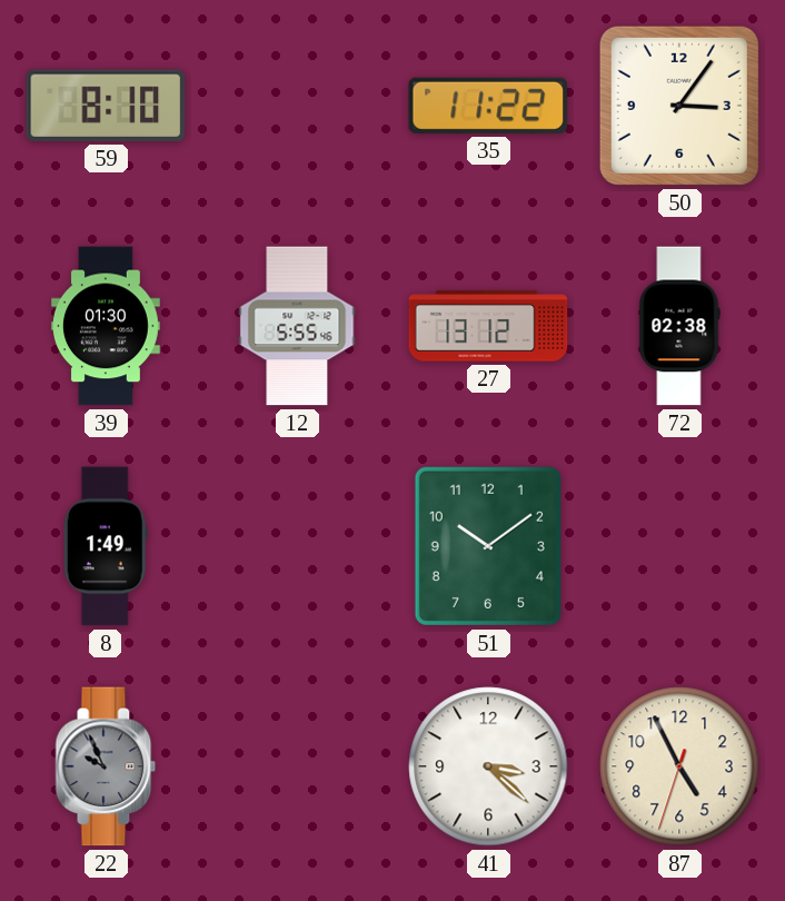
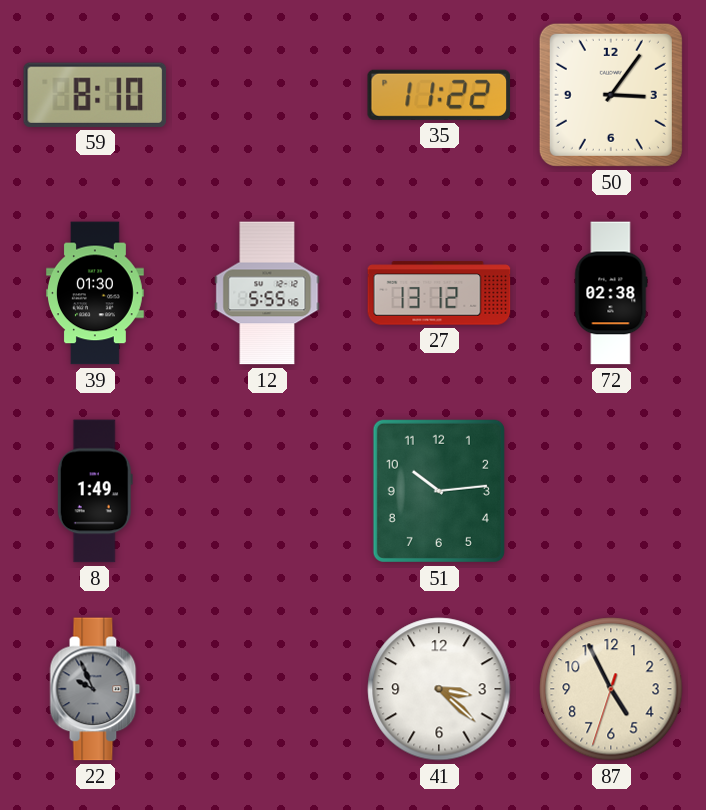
51: 10:09 -> 10:14
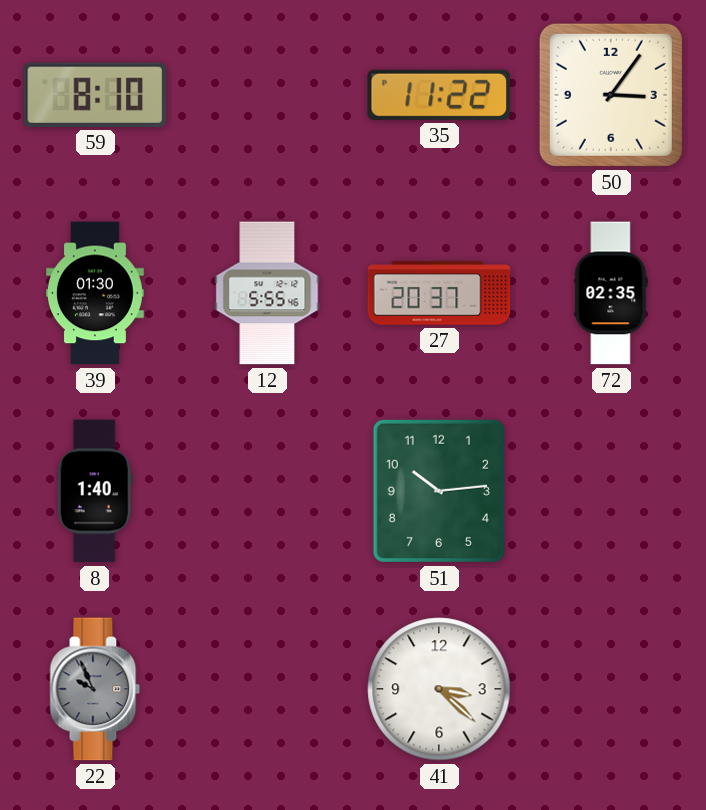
27: 13:12 -> 20:37
72: 02:38 -> 02:35
8: 1:49 -> 1:40
87: 4:55 -> none
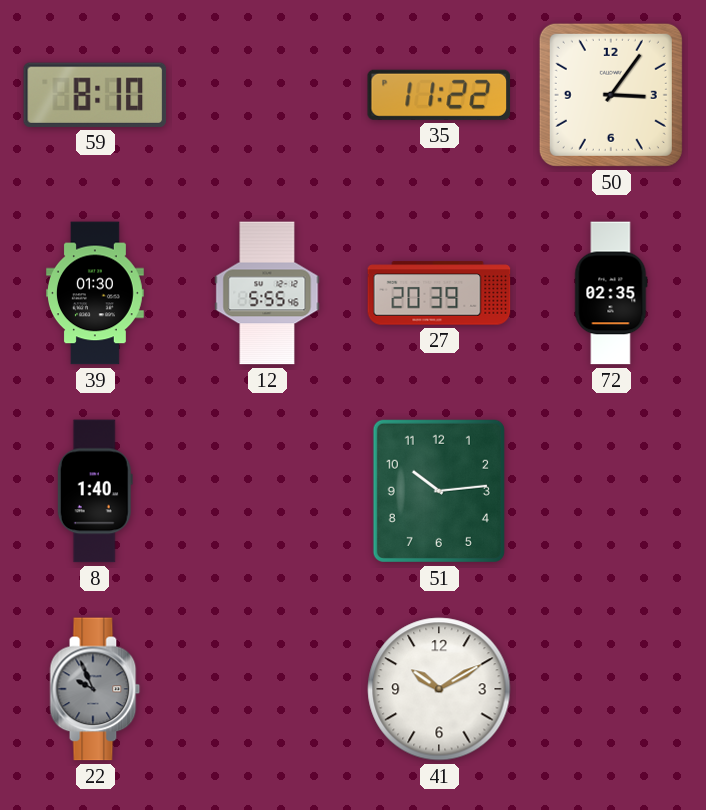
27: 20:37 -> 20:39
41: 3:22 -> 10:10
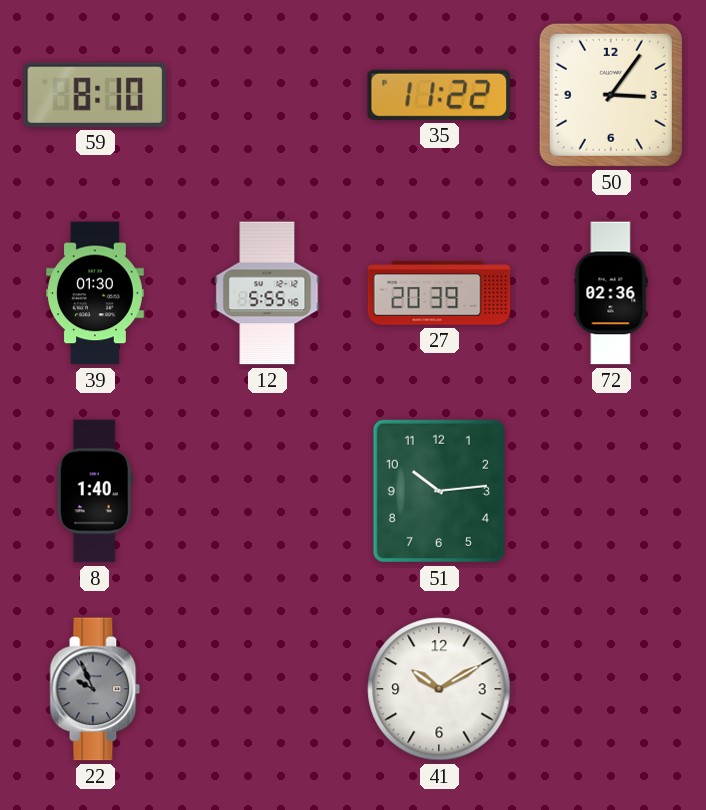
72: 02:35 -> 02:36
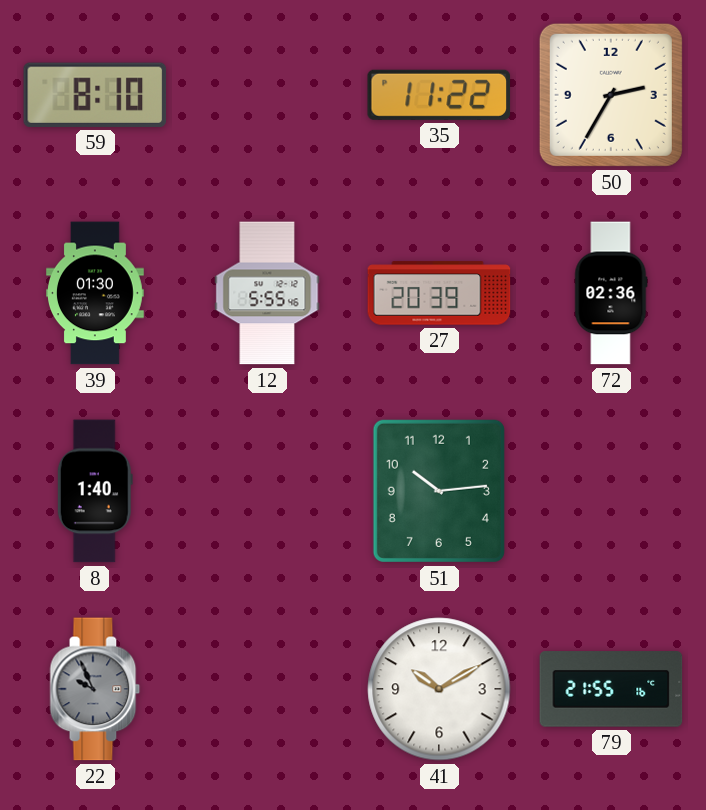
50: 3:06 -> 2:35
79: none -> 21:55
